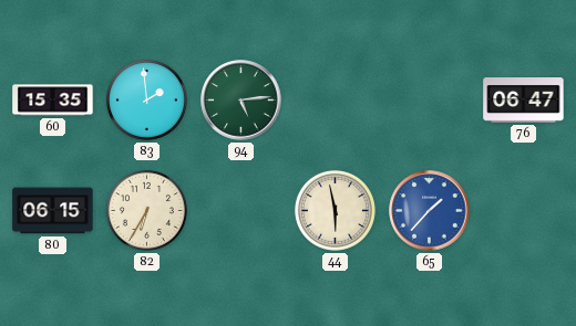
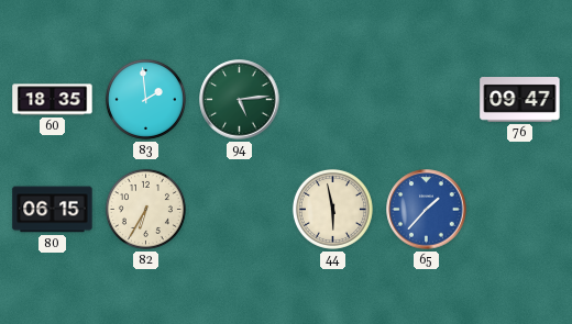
60: 15:35 -> 18:35
76: 06:47 -> 09:47
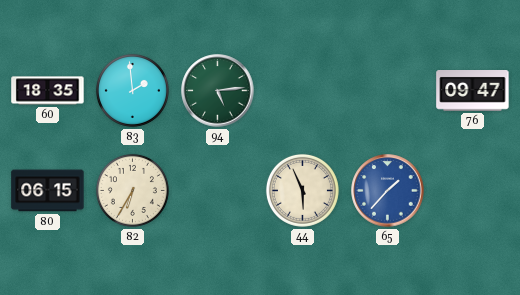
44: 5:58 -> 5:56
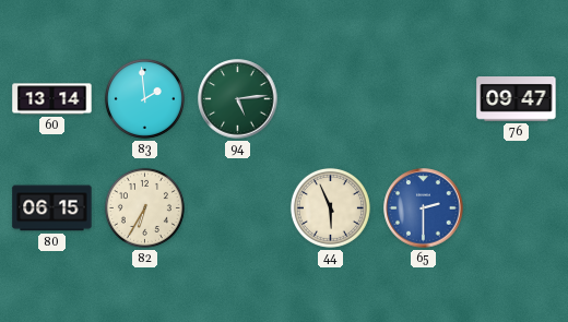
60: 18:35 -> 13:14
65: 1:37 -> 2:30
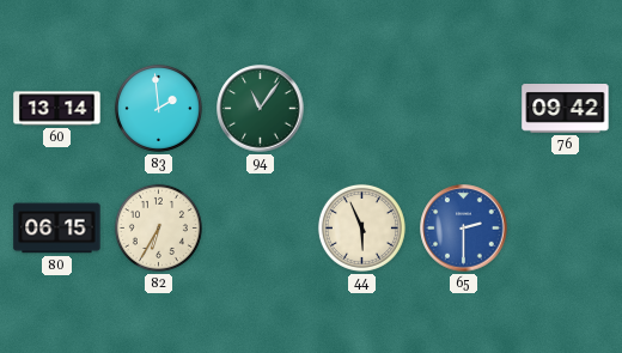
94: 5:14 -> 11:06
76: 09:47 -> 09:42
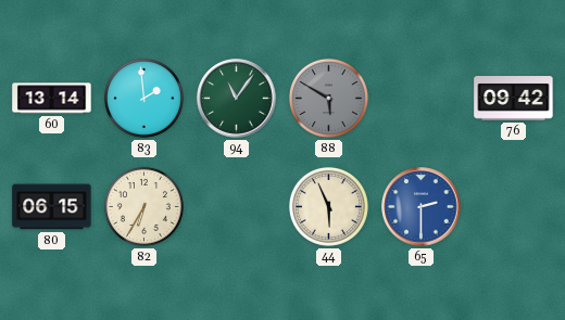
88: none -> 5:50
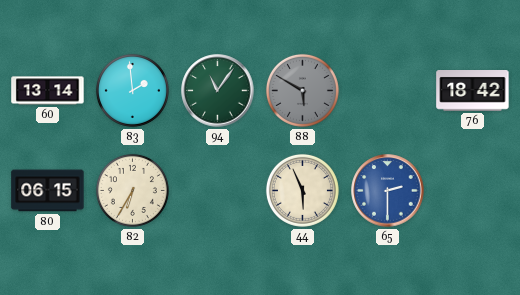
76: 09:42 -> 18:42
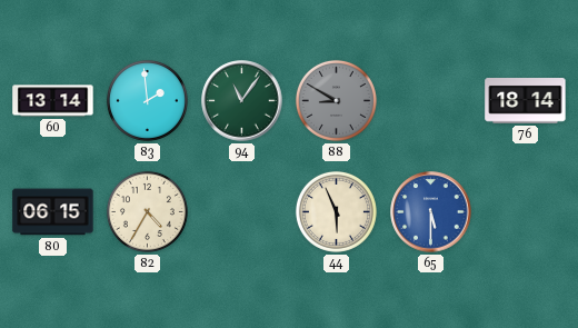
88: 5:50 -> 8:50
76: 18:42 -> 18:14
82: 6:35 -> 4:35
65: 2:30 -> 5:30
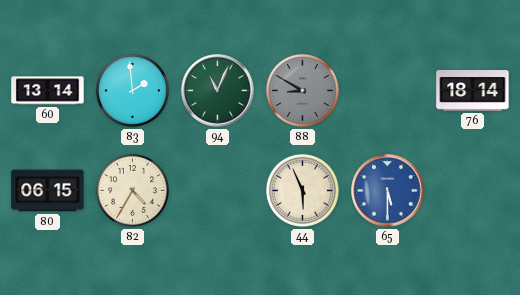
94: 11:06 -> 11:04
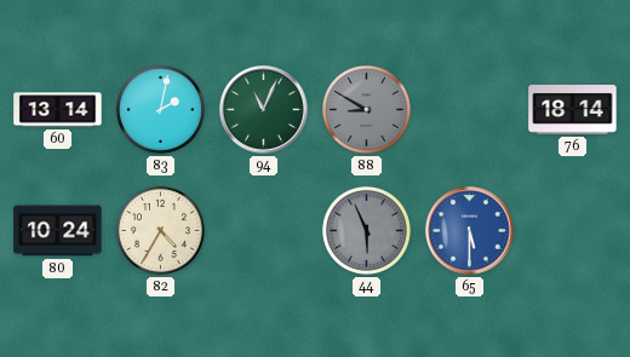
83: 1:59 -> 2:02
80: 06:15 -> 10:24
44 dial: cream -> grey
